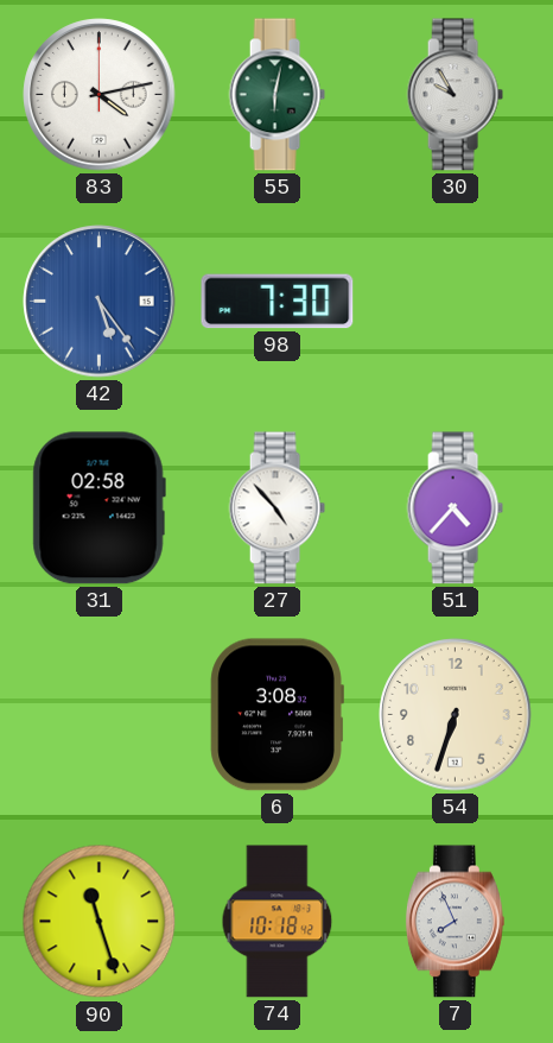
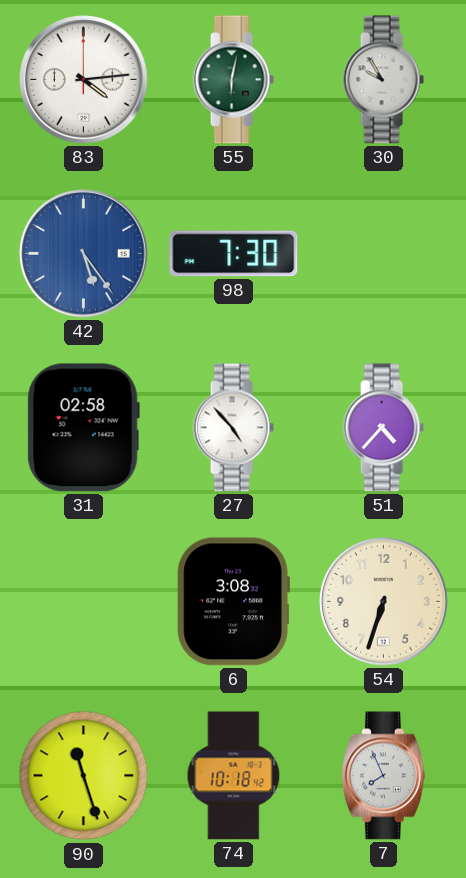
83: 4:13 -> 4:14
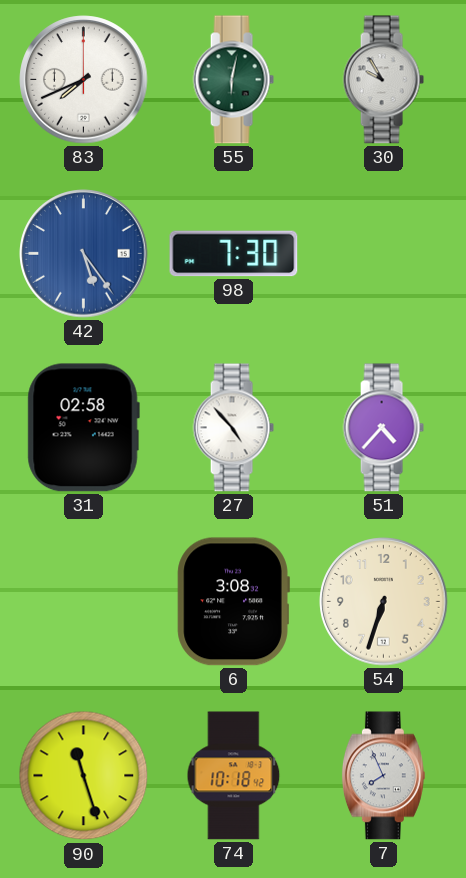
83: 4:14 -> 7:41
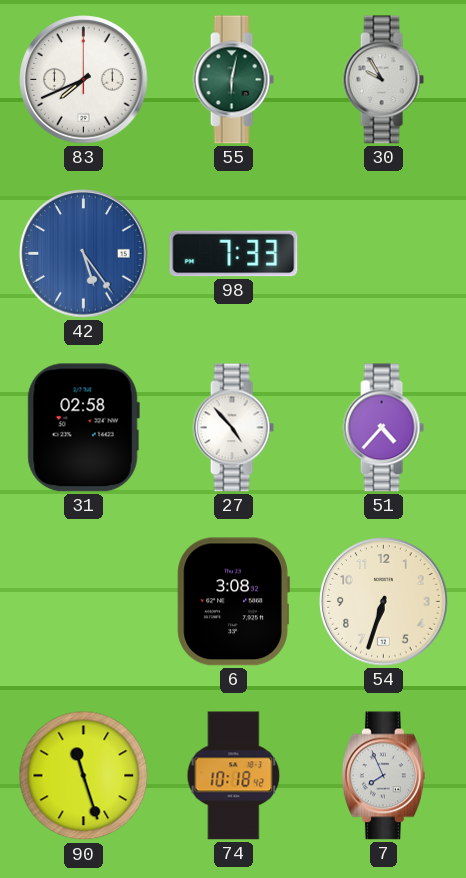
98: 7:30 -> 7:33
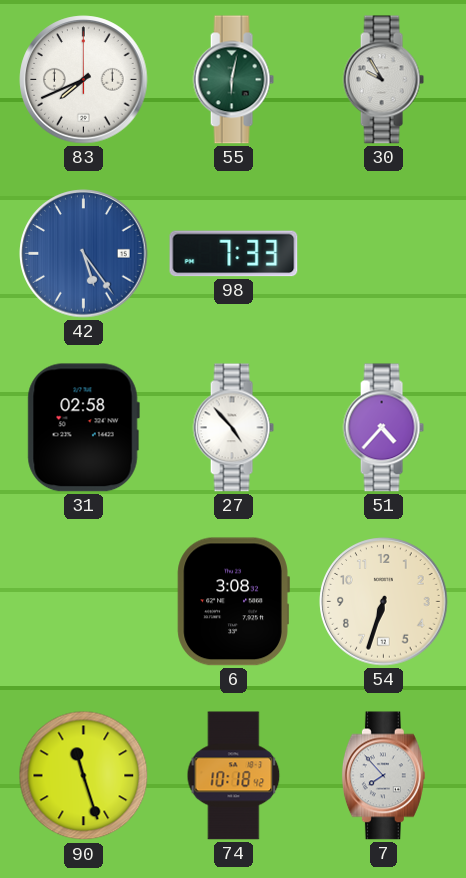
7: 7:56 -> 7:53
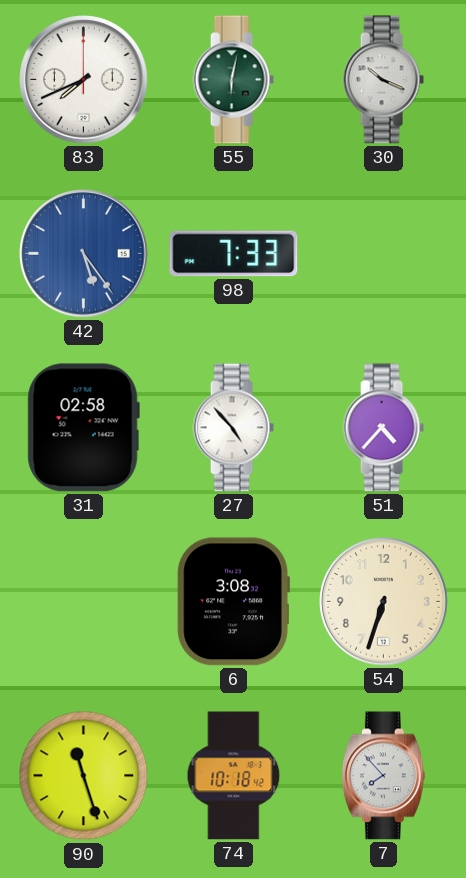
30: 9:55 -> 10:19
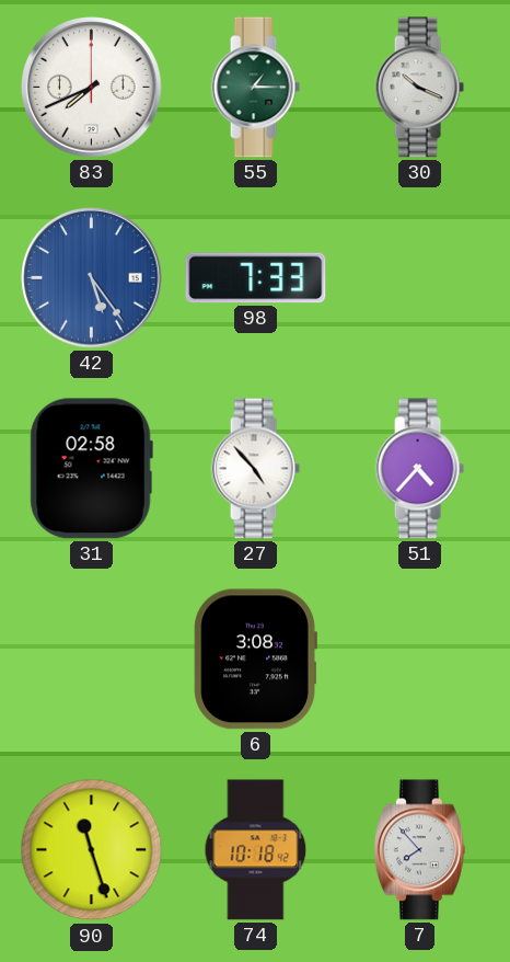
55: 6:02 -> 1:15
54: 6:33 -> none
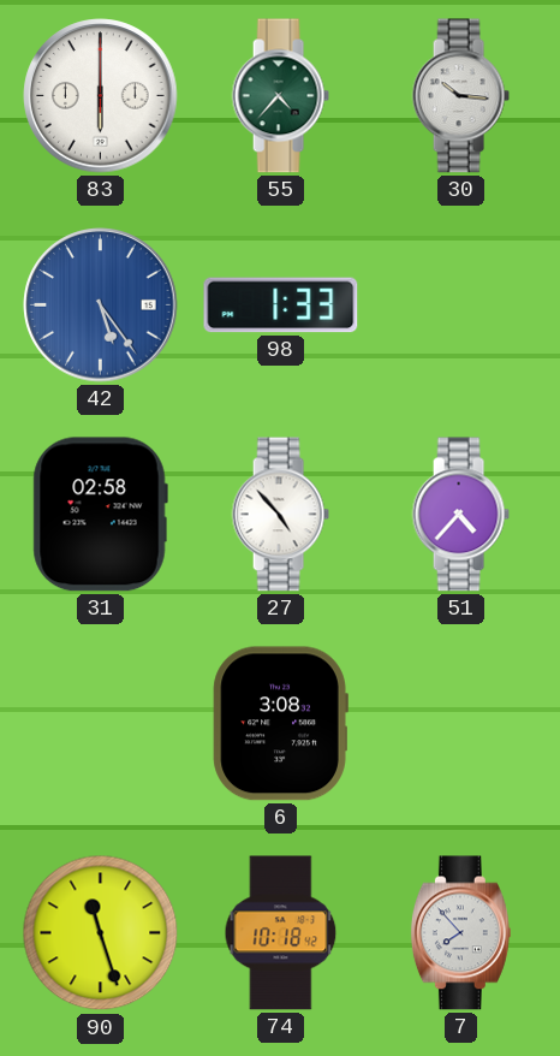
83: 7:41 -> 6:00
55: 1:15 -> 4:37
30: 10:19 -> 10:16
98: 7:33 -> 1:33
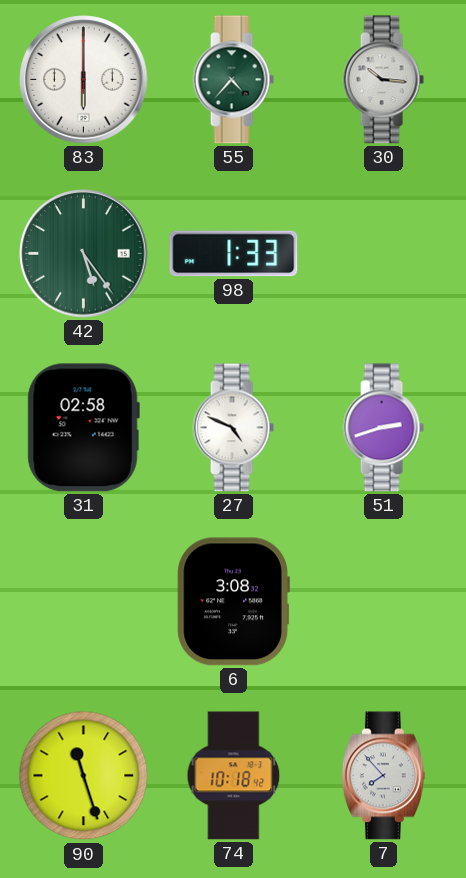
42 dial: blue -> green
27: 4:53 -> 4:49
51: 4:37 -> 2:42
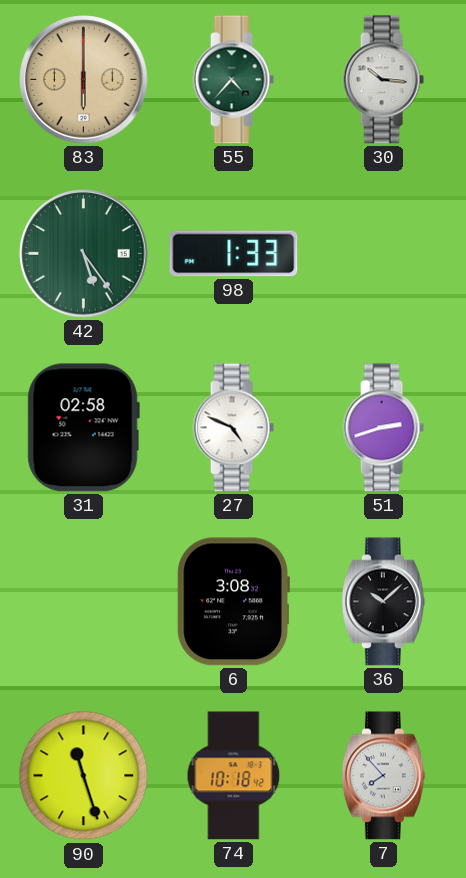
83 dial: white -> champagne
36: none -> 10:08
